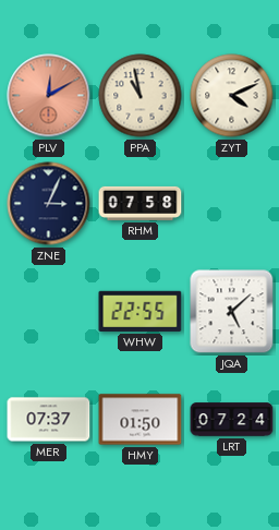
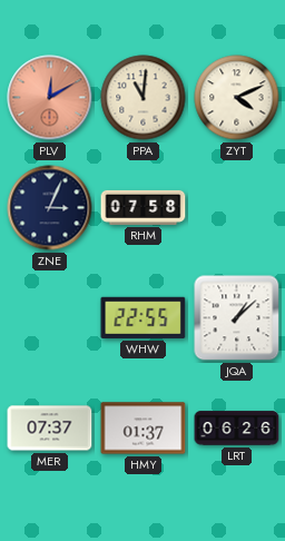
PPA: 10:58 -> 11:01
JQA: 5:08 -> 1:08
HMY: 01:50 -> 01:37
LRT: 07:24 -> 06:26
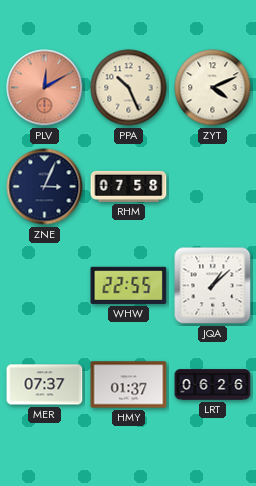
PPA: 11:01 -> 10:26
